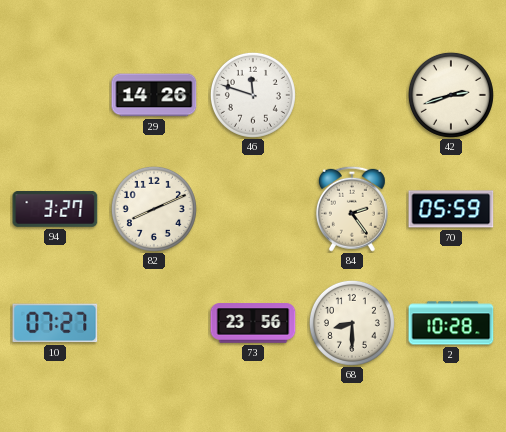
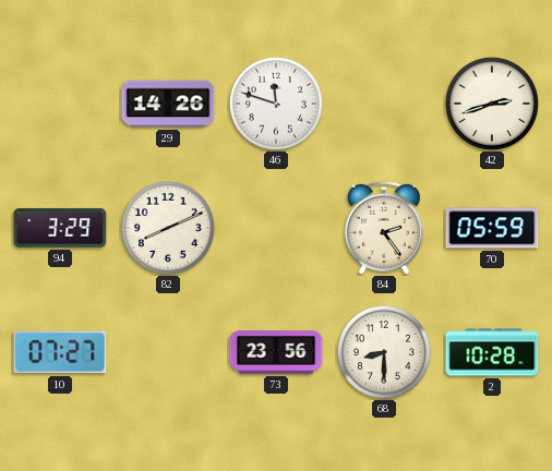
94: 3:27 -> 3:29
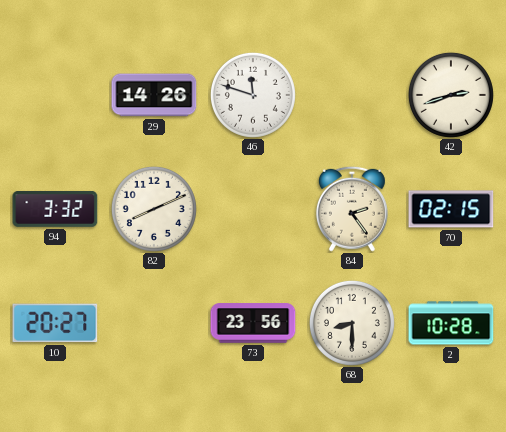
94: 3:29 -> 3:32
70: 05:59 -> 02:15
10: 07:27 -> 20:27
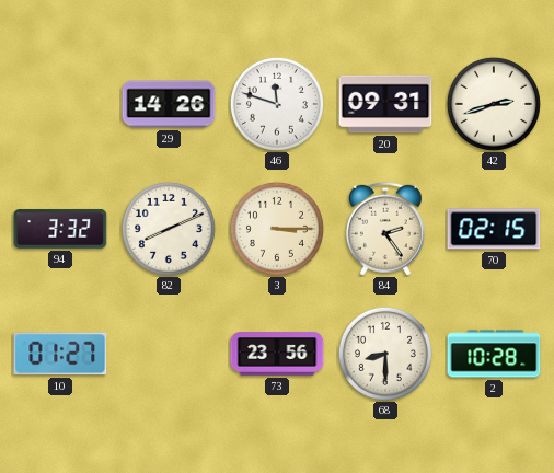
20: none -> 09:31
3: none -> 3:15
10: 20:27 -> 01:27
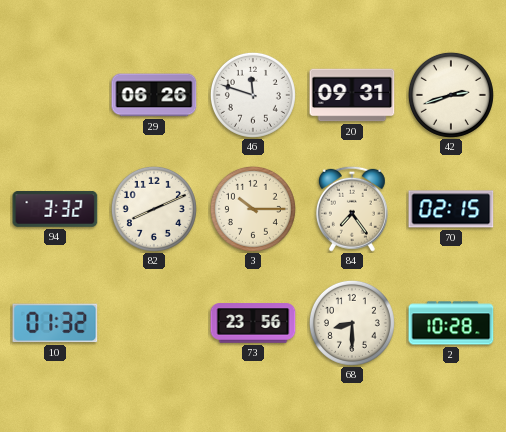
29: 14:26 -> 06:26
3: 3:15 -> 10:15
84: 2:24 -> 7:24
10: 01:27 -> 01:32
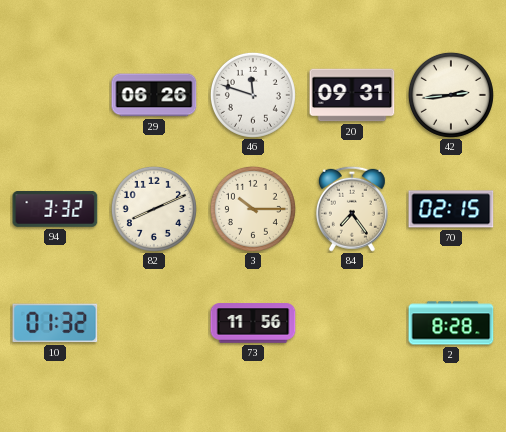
42: 2:42 -> 2:44
73: 23:56 -> 11:56
68: 8:30 -> none
2: 10:28 -> 8:28
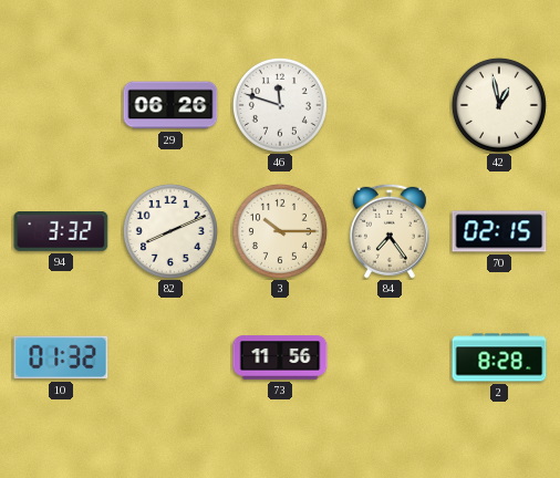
20: 09:31 -> none
42: 2:44 -> 12:58
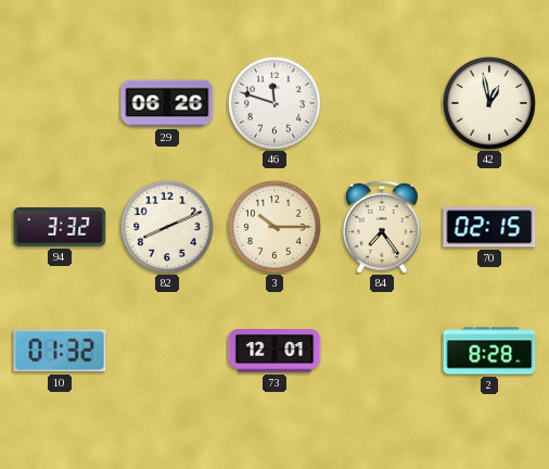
73: 11:56 -> 12:01
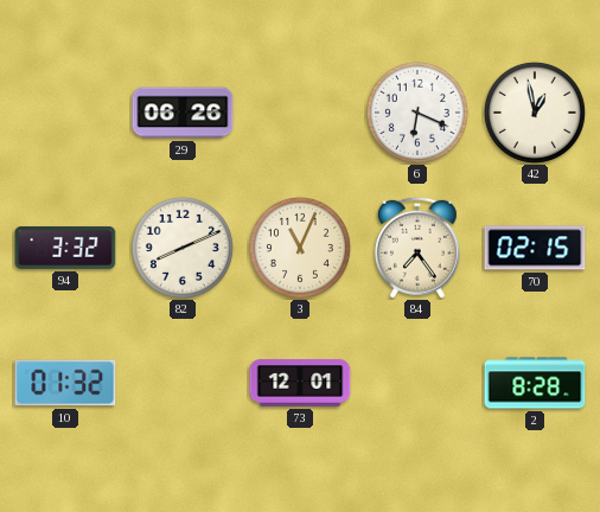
46: 11:48 -> none
6: none -> 6:19
3: 10:15 -> 11:04
